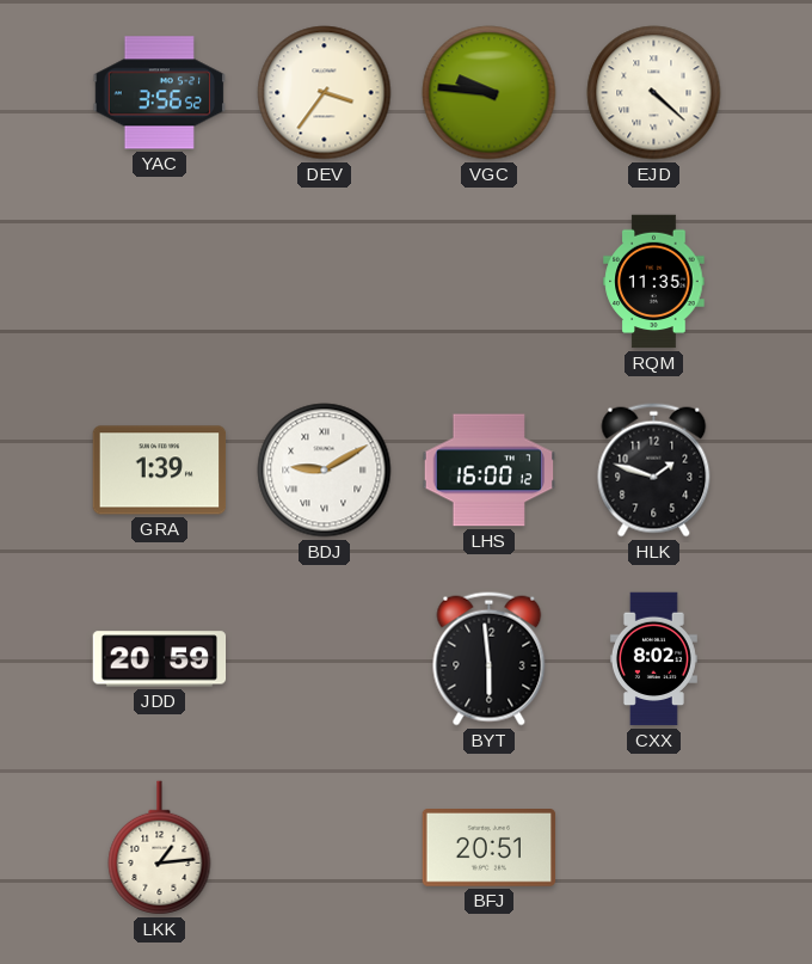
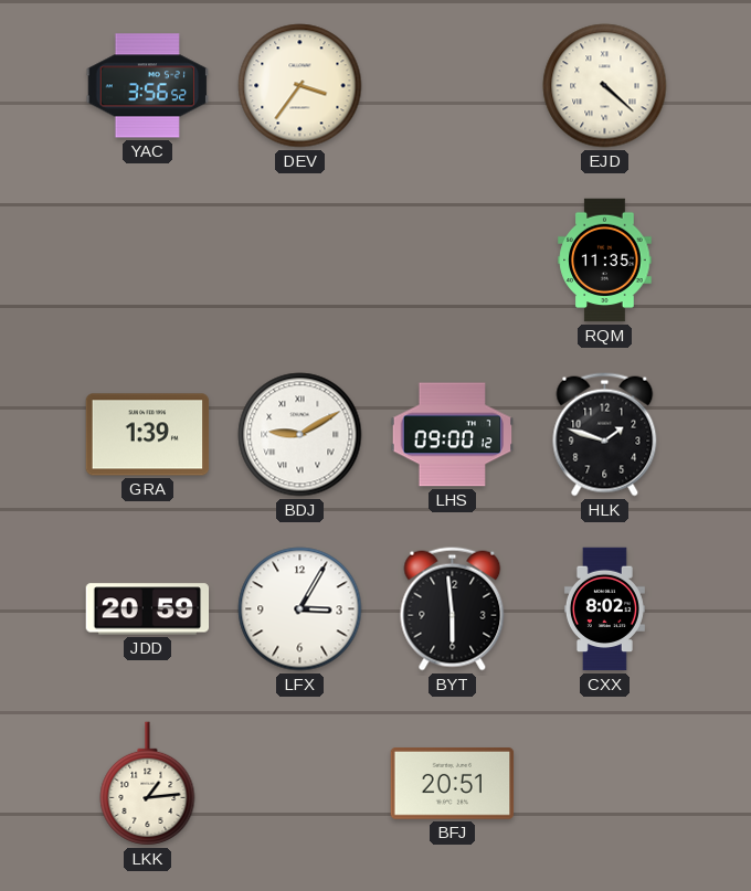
VGC: 9:46 -> none
LHS: 16:00 -> 09:00
LFX: none -> 3:05
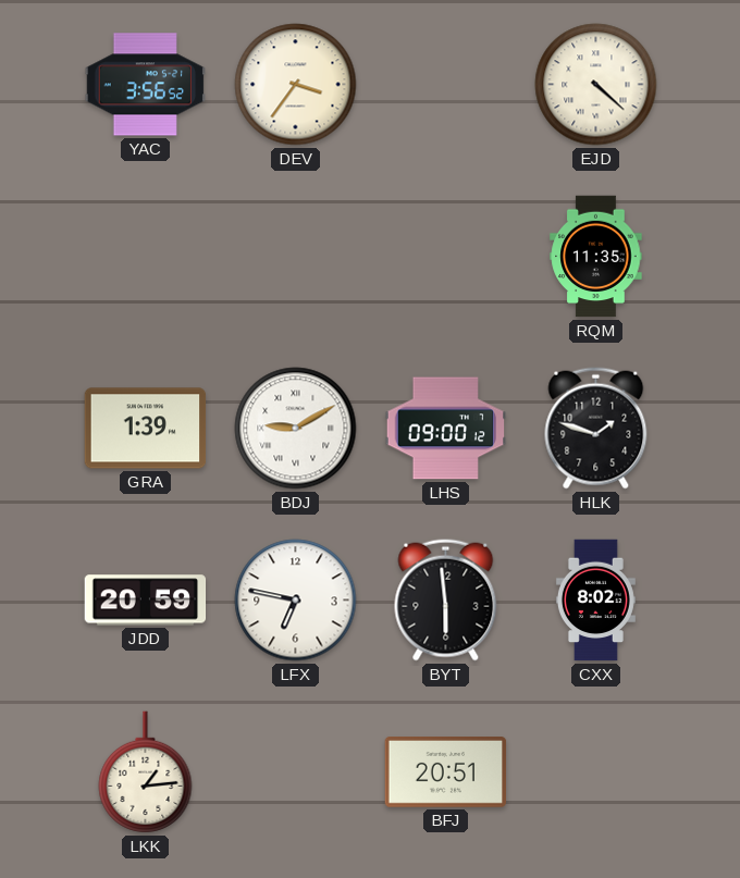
LFX: 3:05 -> 6:47
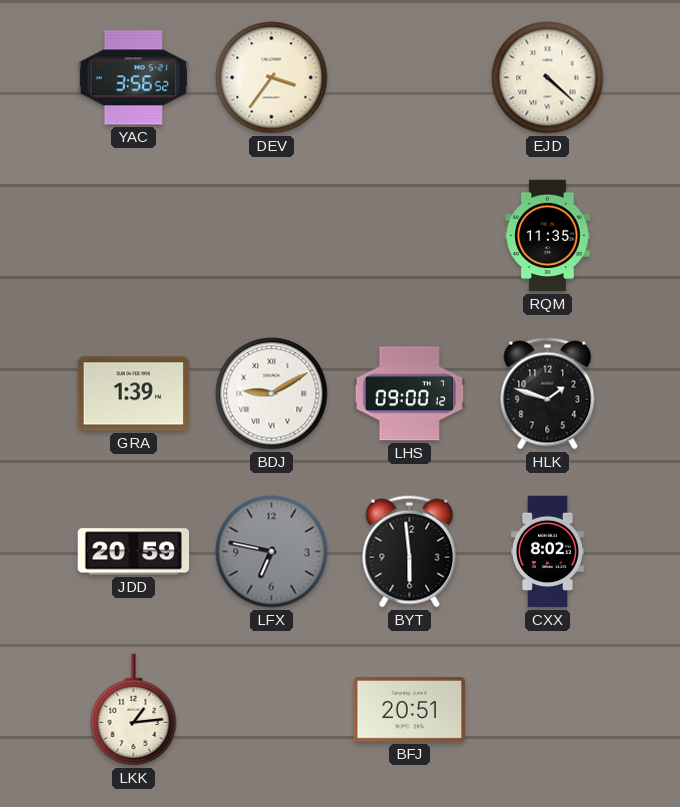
LFX dial: white -> grey
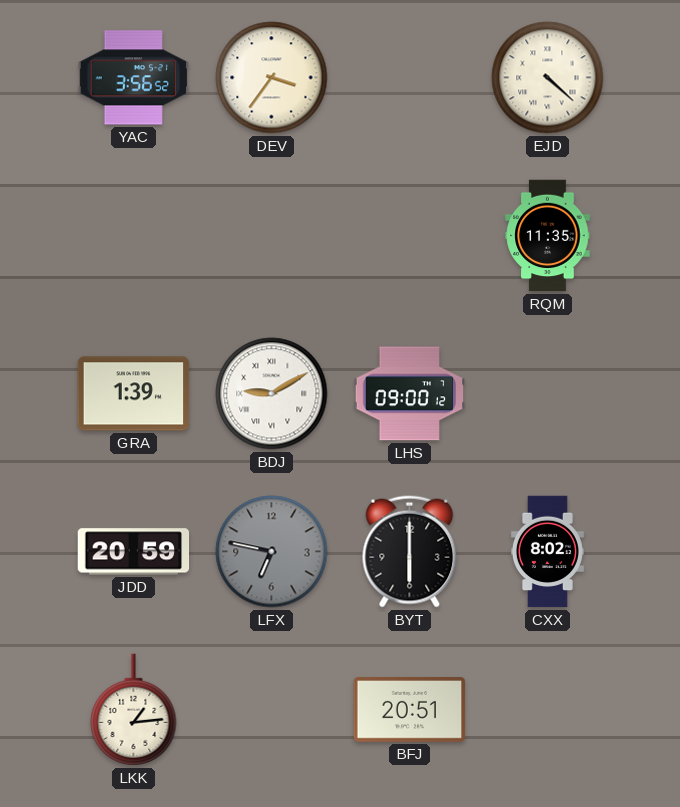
HLK: 1:48 -> none
BYT: 5:59 -> 6:00
